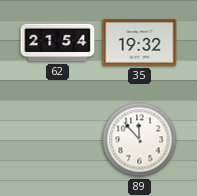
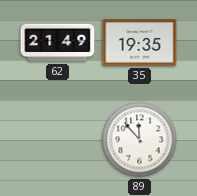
62: 21:54 -> 21:49
35: 19:32 -> 19:35
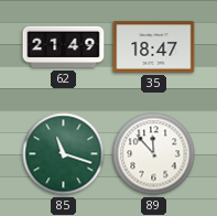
35: 19:35 -> 18:47
85: none -> 11:18
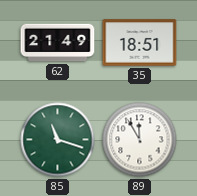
35: 18:47 -> 18:51
89: 11:53 -> 11:55
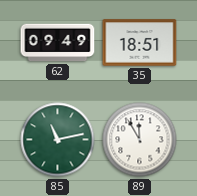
62: 21:49 -> 09:49
85: 11:18 -> 11:13
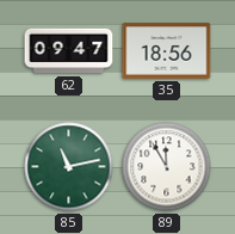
62: 09:49 -> 09:47
35: 18:51 -> 18:56
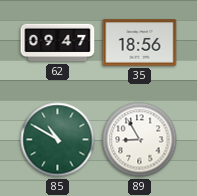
85: 11:13 -> 10:50
89: 11:55 -> 8:55
